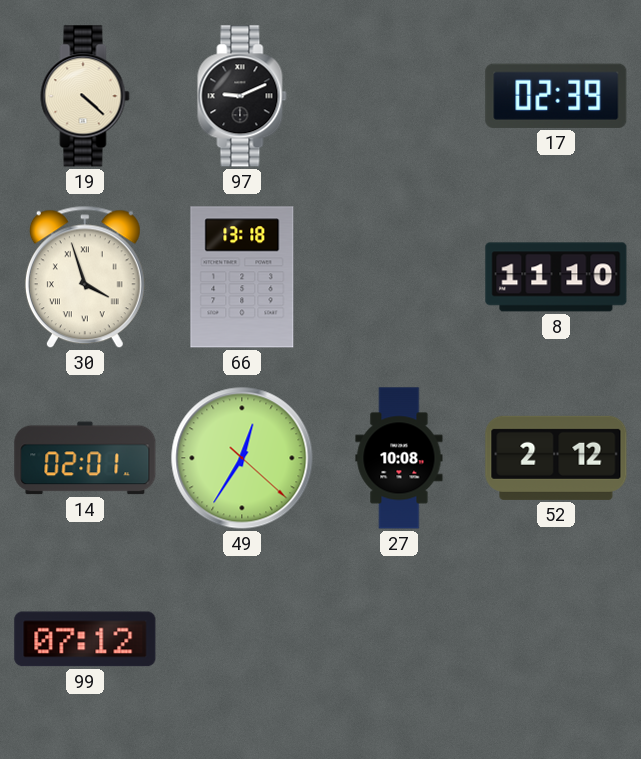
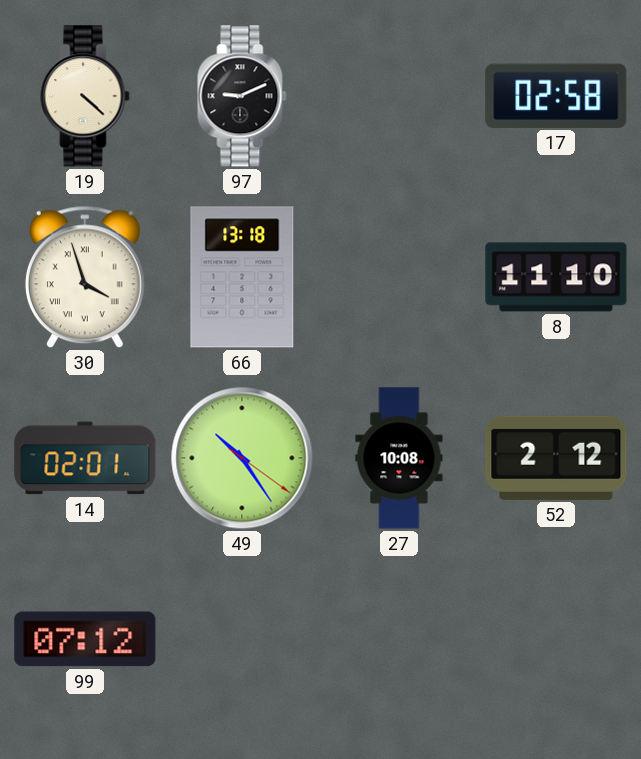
17: 02:39 -> 02:58
49: 12:35 -> 10:24
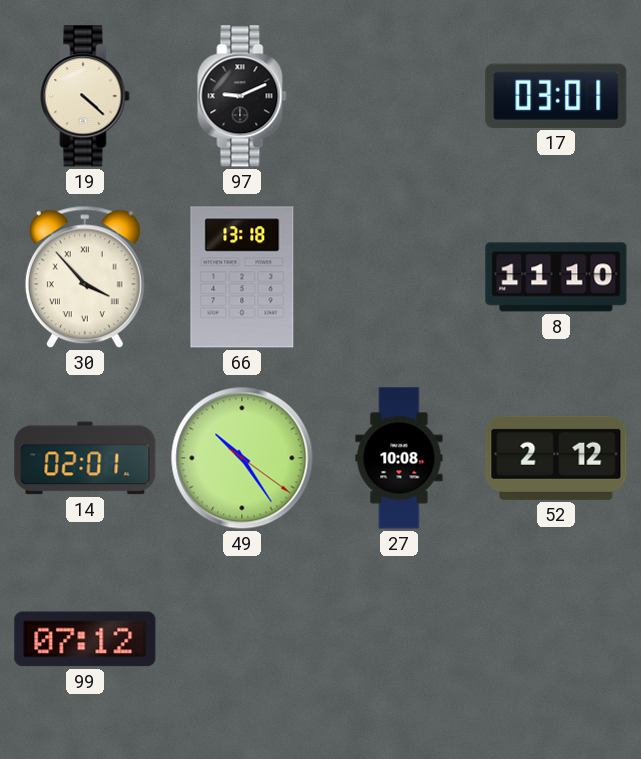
17: 02:58 -> 03:01
30: 3:57 -> 3:53
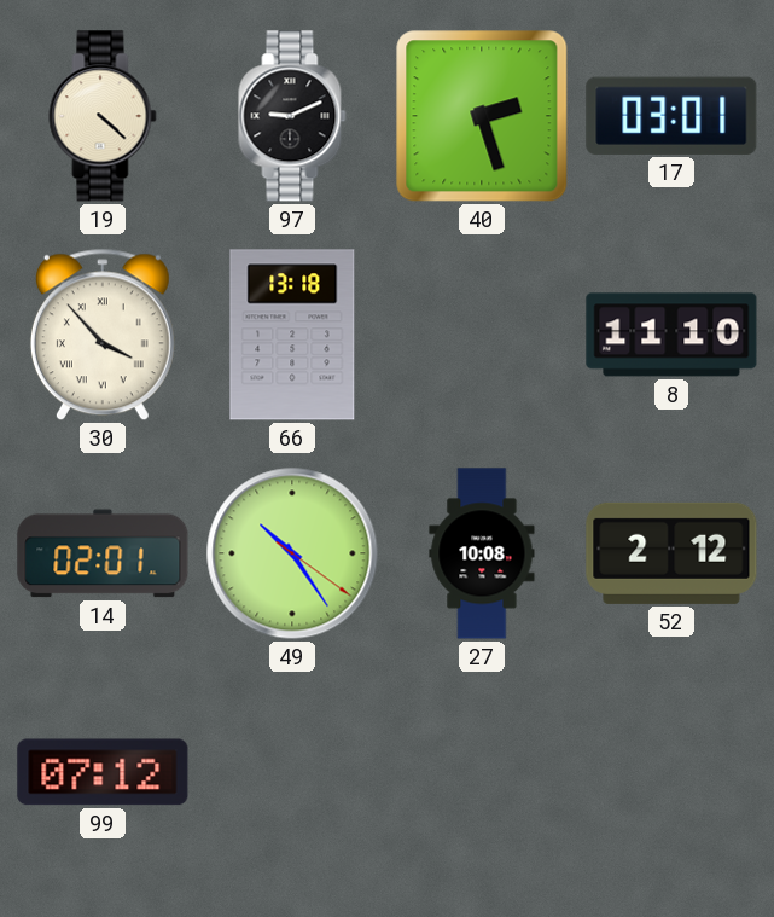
40: none -> 2:27
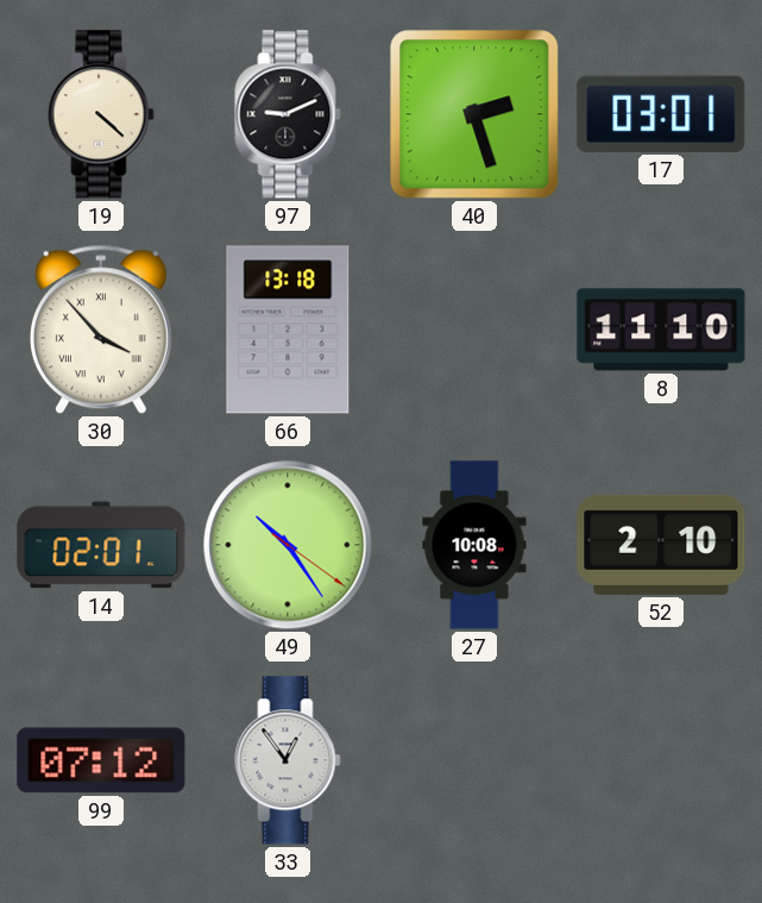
52: 2:12 -> 2:10
33: none -> 12:54
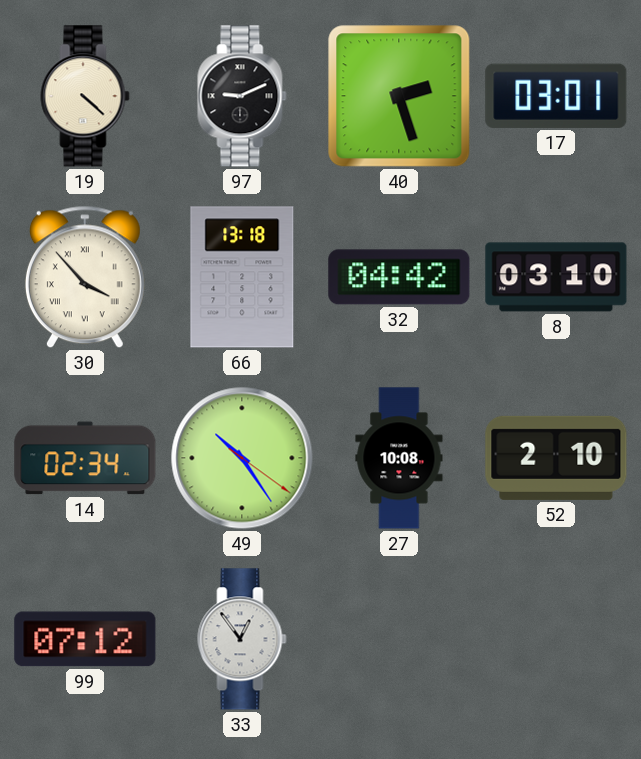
32: none -> 04:42
8: 11:10 -> 03:10
14: 02:01 -> 02:34
